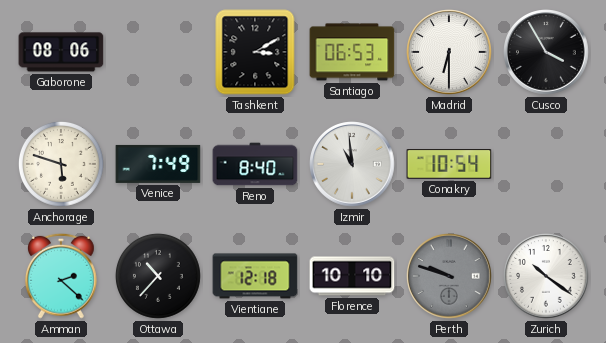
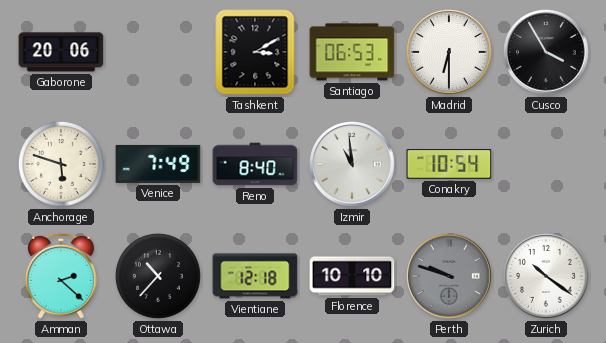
Gaborone: 08:06 -> 20:06
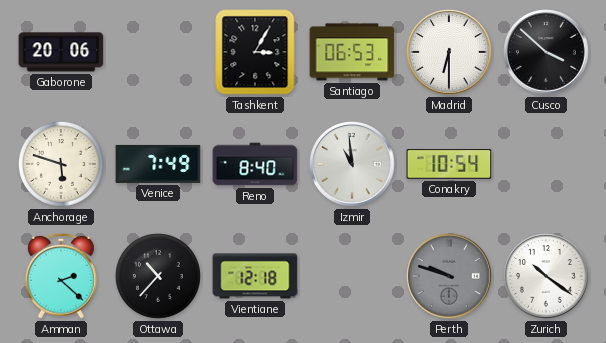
Tashkent: 3:10 -> 3:05
Cusco: 3:55 -> 3:52
Florence: 10:10 -> none
